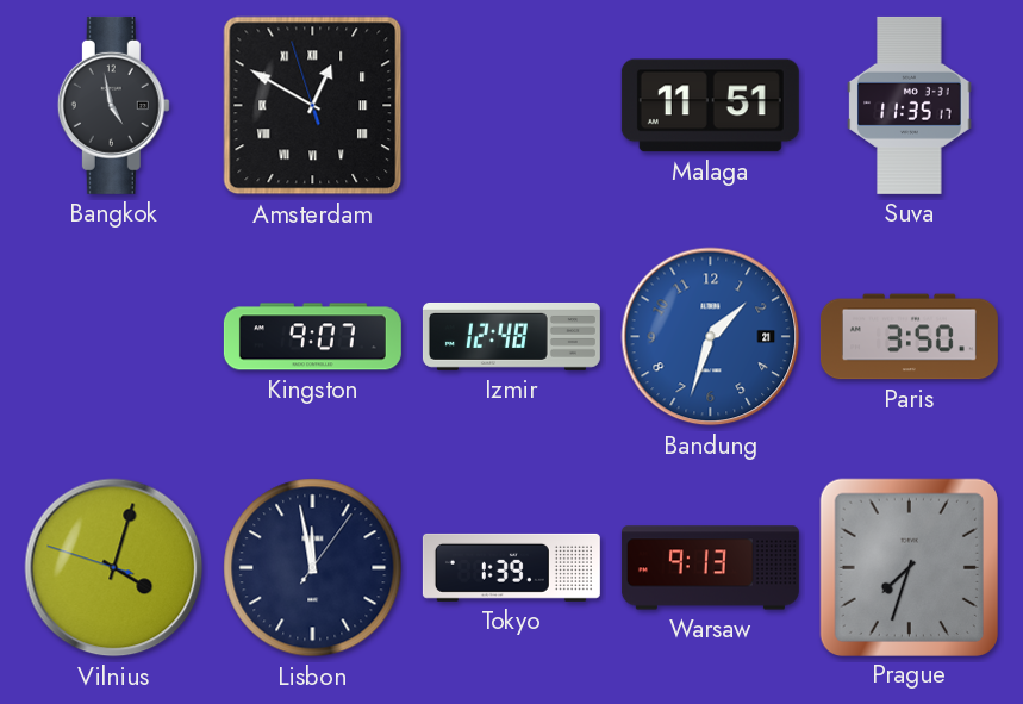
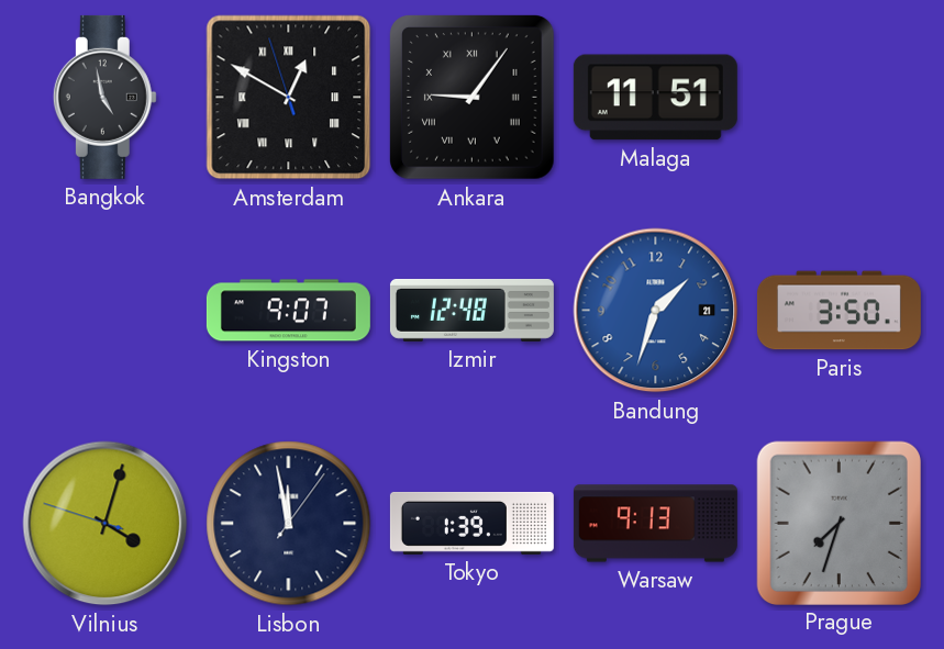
Ankara: none -> 9:06
Suva: 11:35 -> none
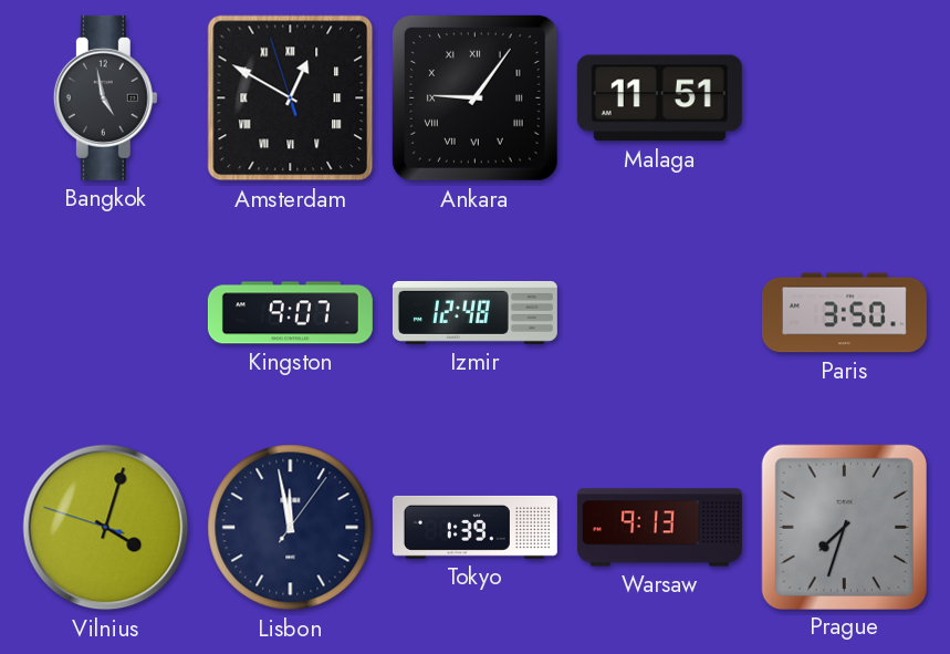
Bandung: 1:33 -> none
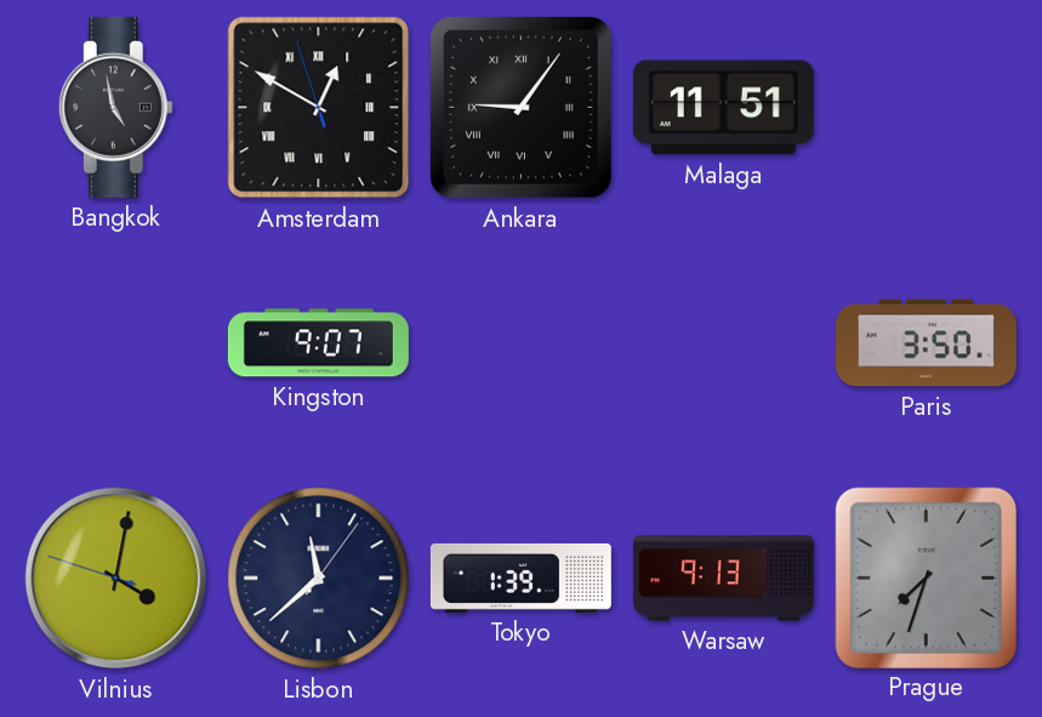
Izmir: 12:48 -> none
Vilnius: 4:02 -> 4:01
Lisbon: 11:58 -> 11:38
